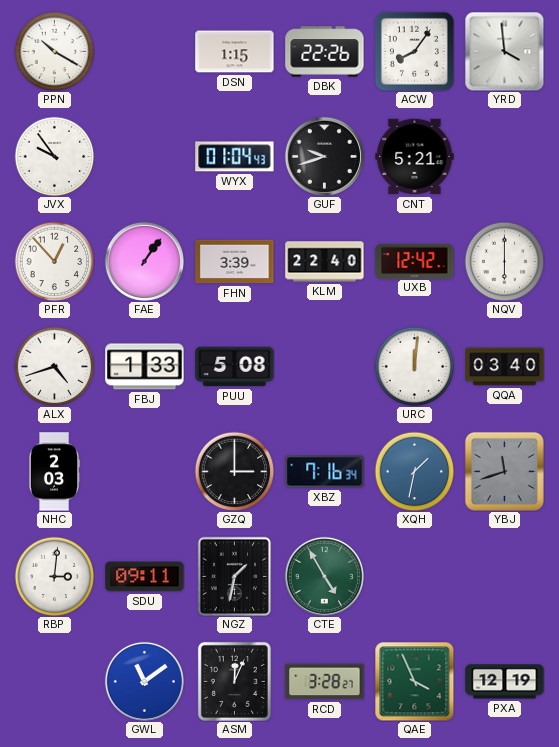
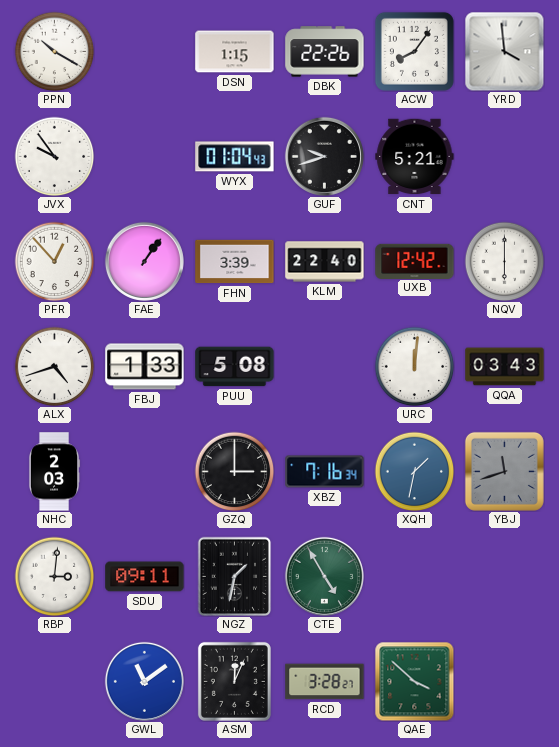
QQA: 03:40 -> 03:43
QAE: 3:56 -> 3:52
PXA: 12:19 -> none
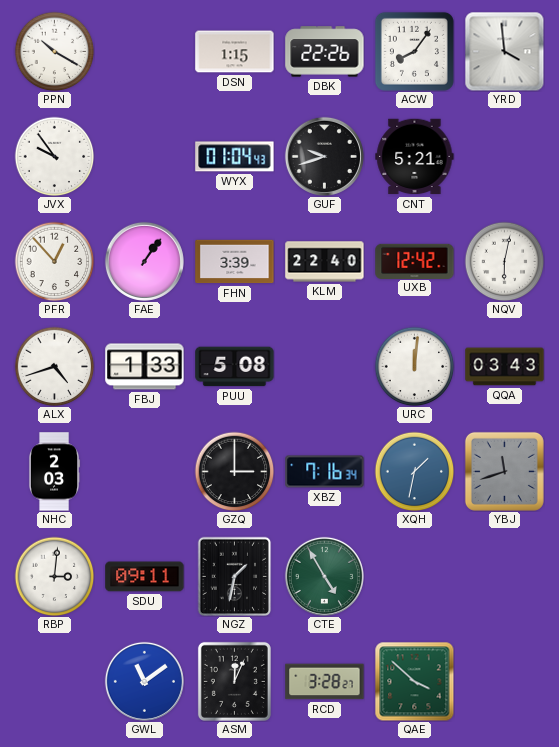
NQV: 6:00 -> 6:02
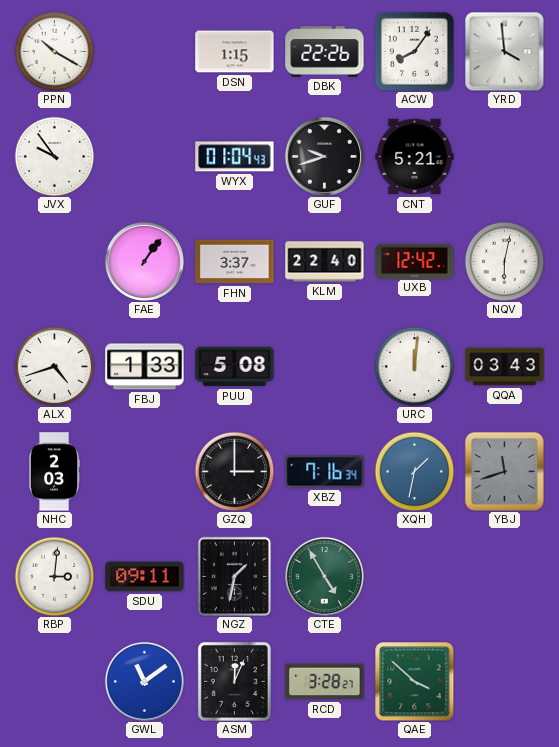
PFR: 12:53 -> none
FHN: 3:39 -> 3:37
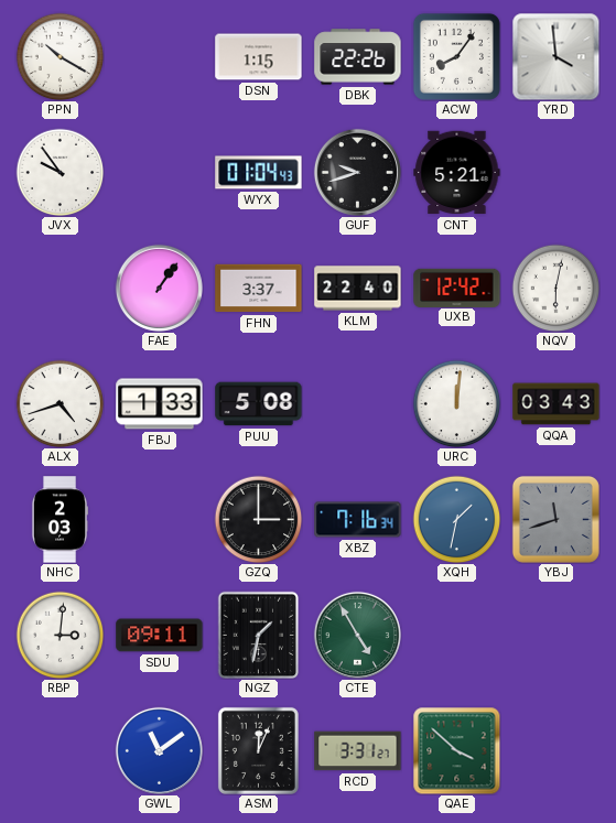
RCD: 3:28 -> 3:31
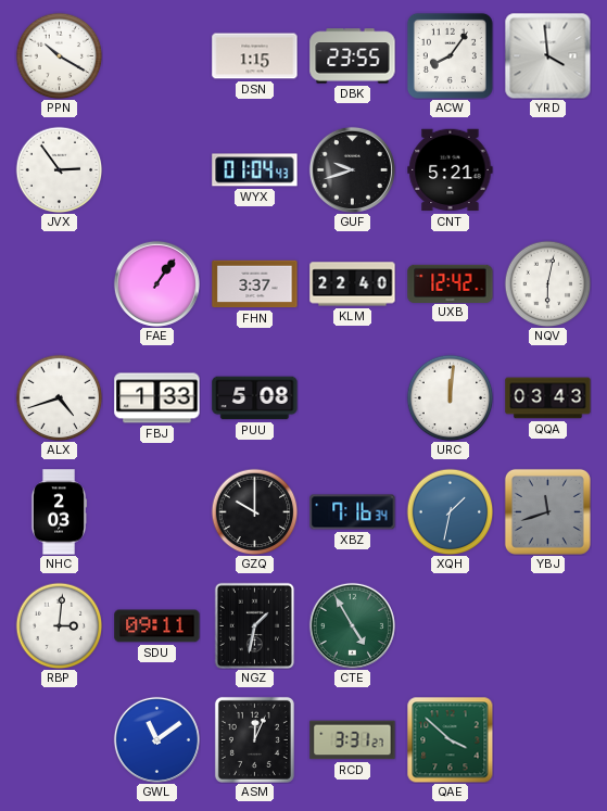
DBK: 22:26 -> 23:55
JVX: 9:54 -> 2:54
GZQ: 3:00 -> 10:00
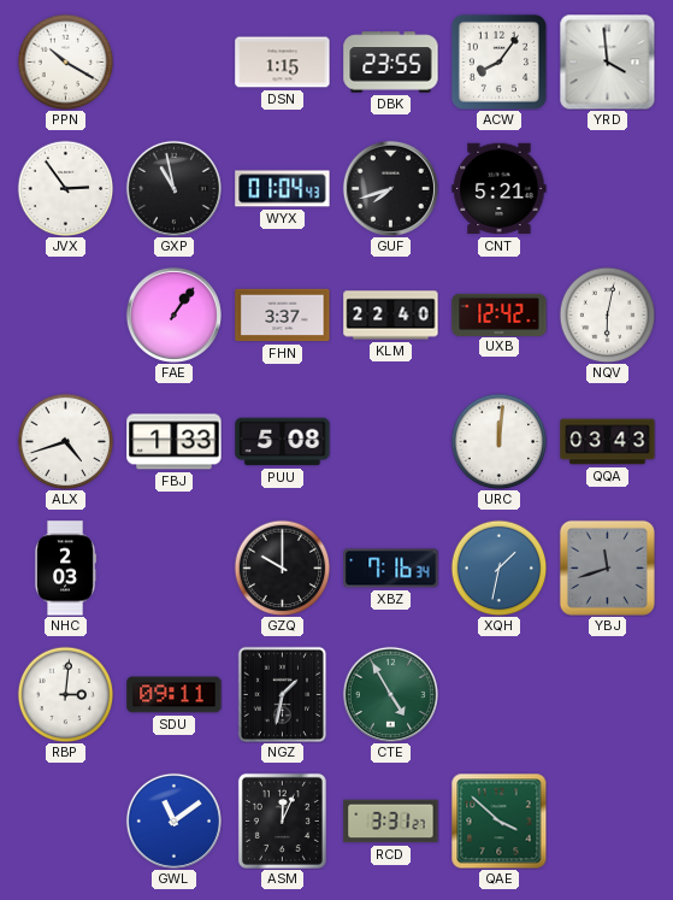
GXP: none -> 10:58
GUF: 9:42 -> 7:42
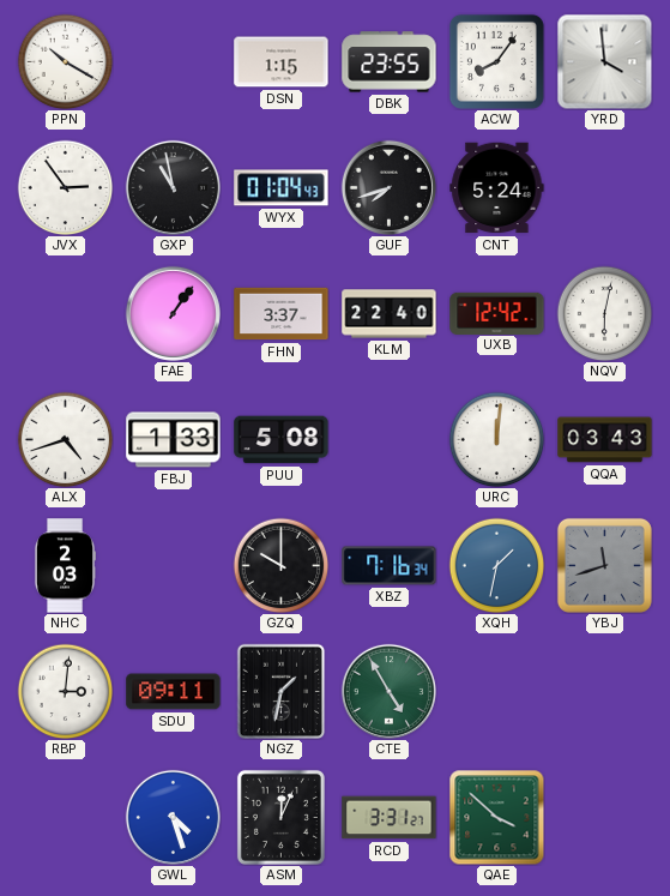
CNT: 5:21 -> 5:24
GWL: 11:09 -> 4:27
